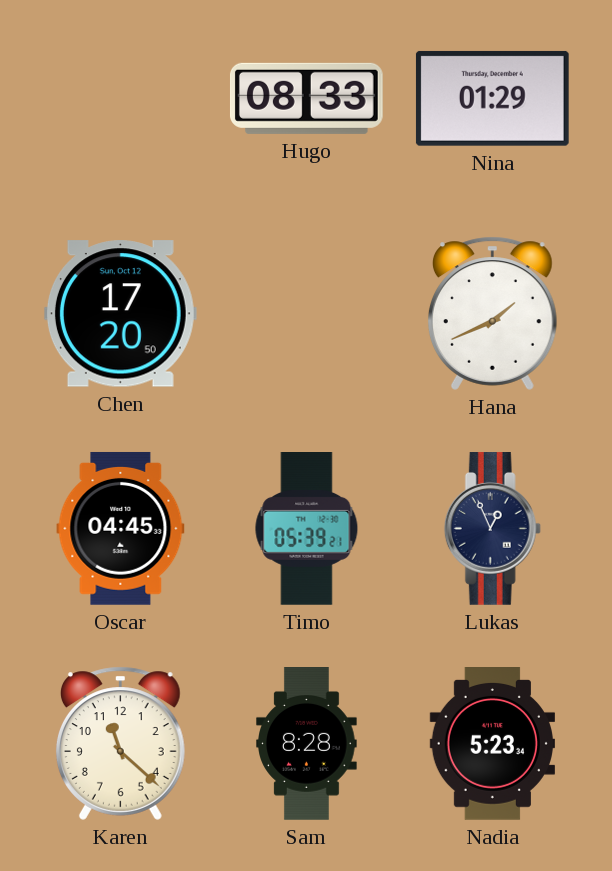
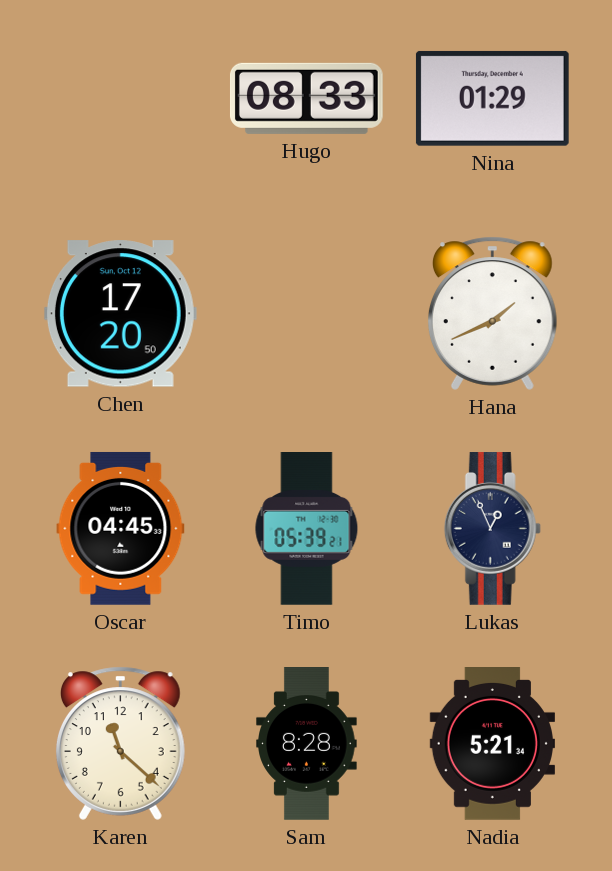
Nadia: 5:23 -> 5:21
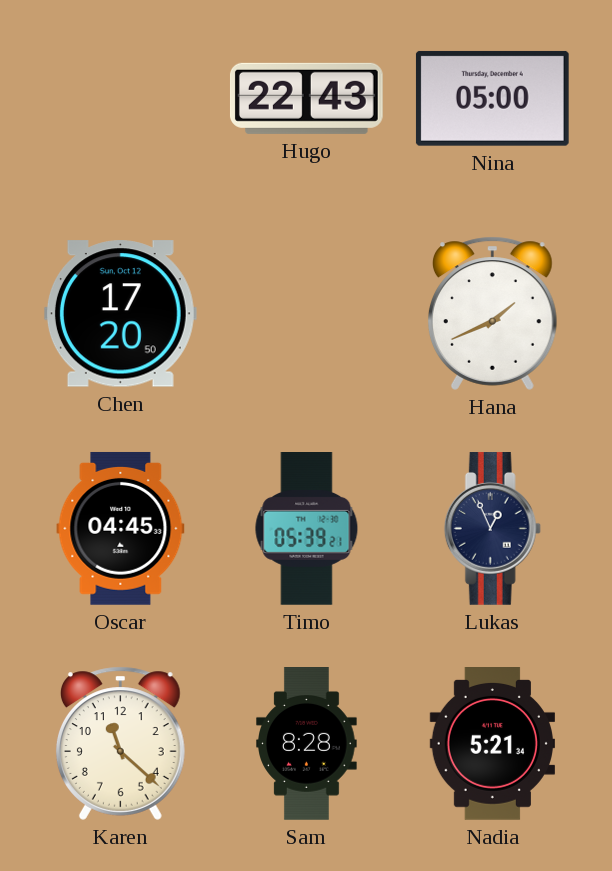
Hugo: 08:33 -> 22:43
Nina: 01:29 -> 05:00
